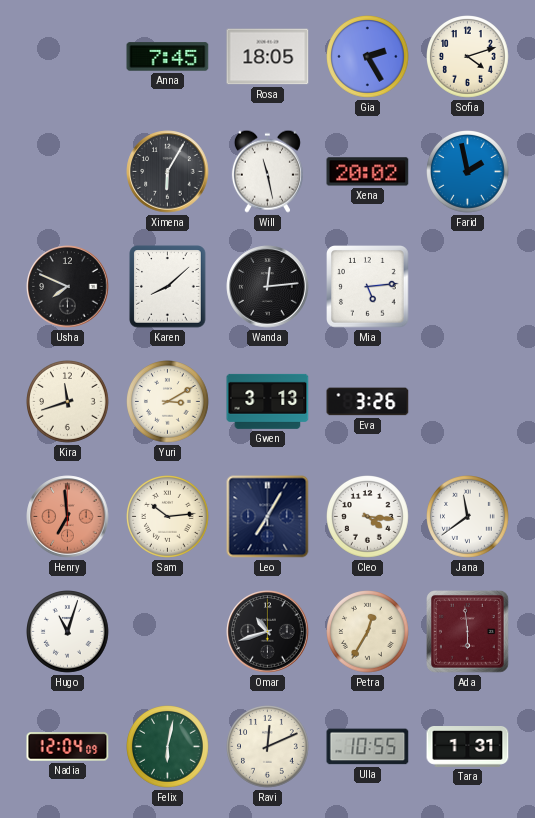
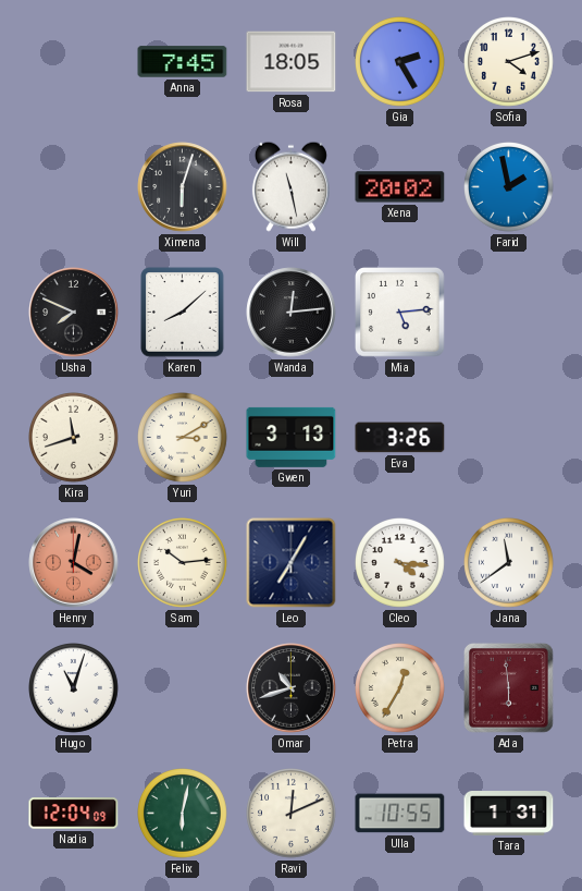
Ximena: 6:05 -> 6:03
Henry: 6:59 -> 4:02
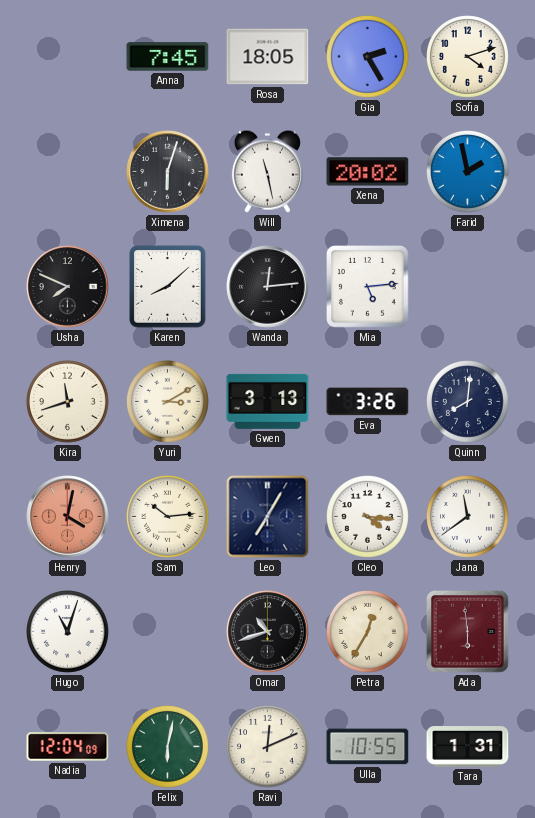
Quinn: none -> 8:01
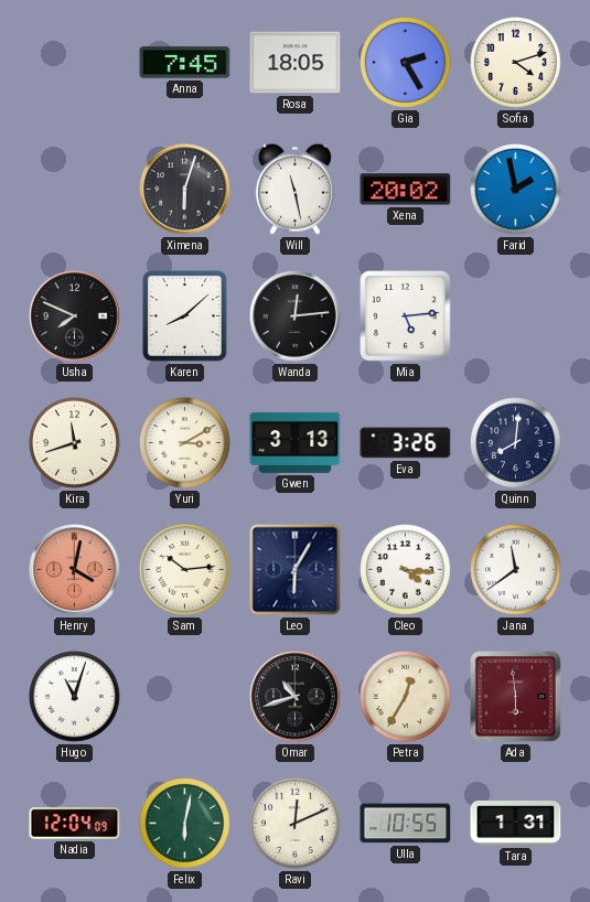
Leo: 7:05 -> 6:05
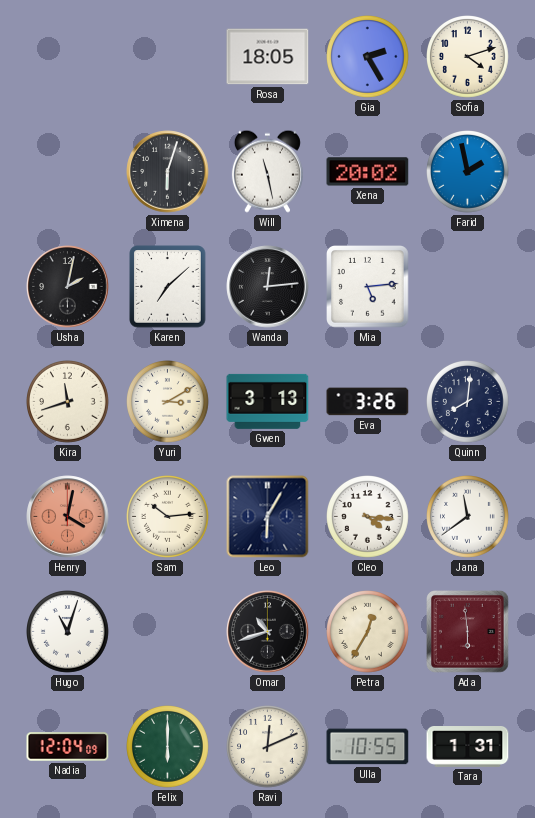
Anna: 7:45 -> none
Usha: 7:49 -> 2:02
Karen: 8:08 -> 7:08
Felix: 6:02 -> 6:00
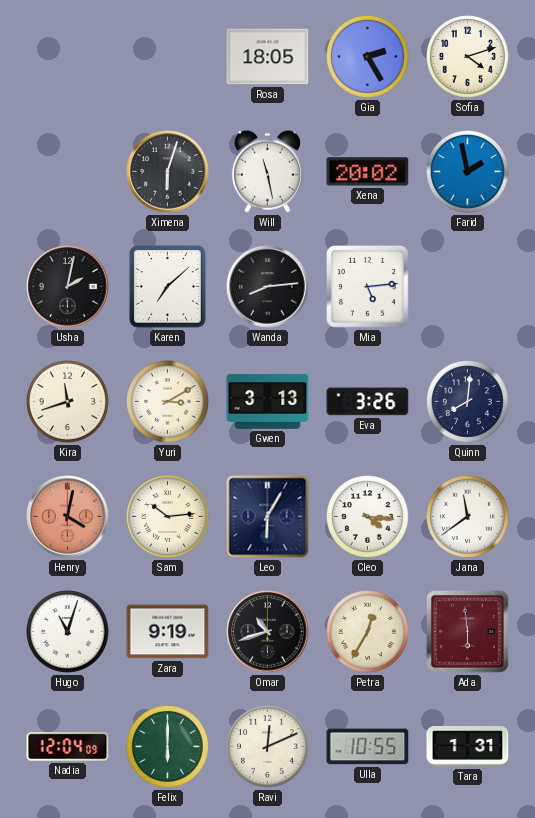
Wanda: 12:14 -> 8:14
Zara: none -> 9:19
